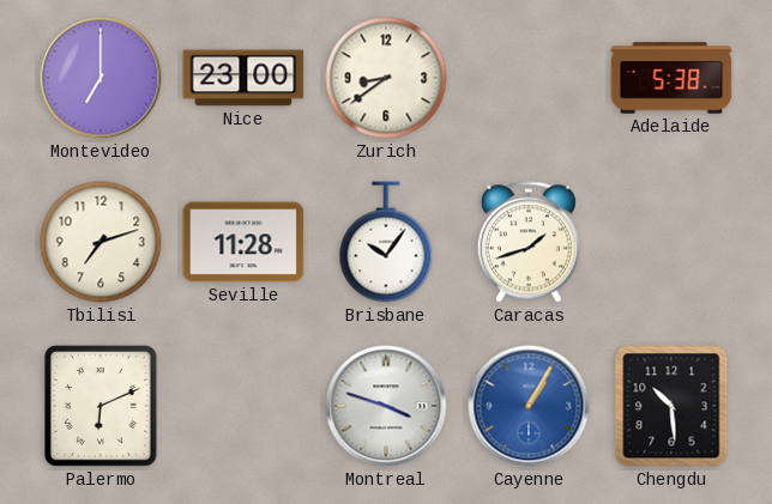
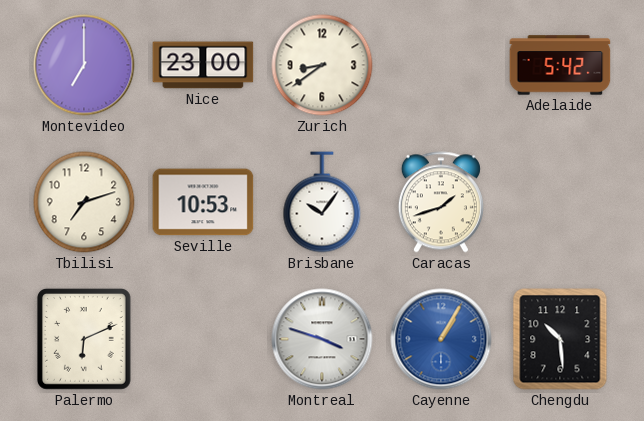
Adelaide: 5:38 -> 5:42
Seville: 11:28 -> 10:53
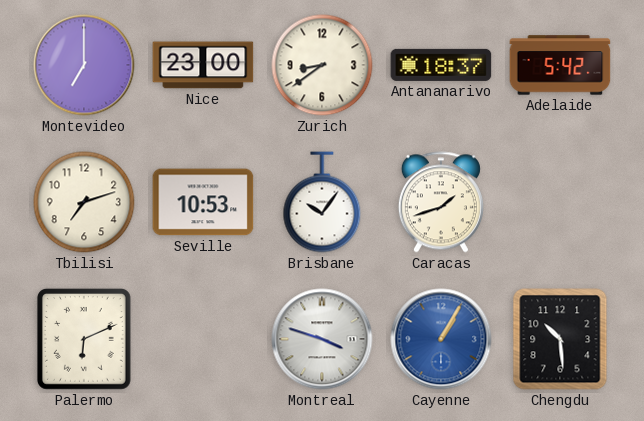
Antananarivo: none -> 18:37
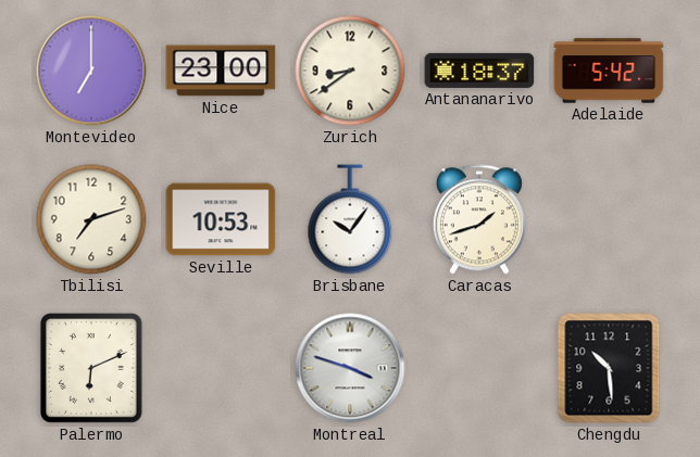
Cayenne: 1:05 -> none
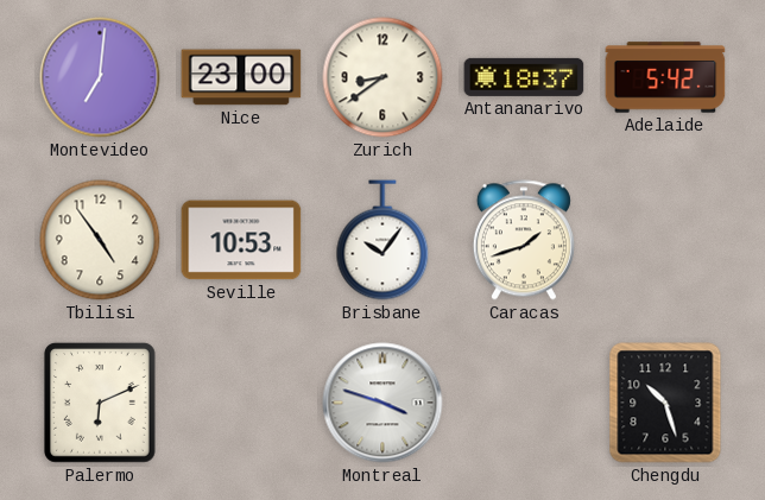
Montevideo: 7:00 -> 7:01
Tbilisi: 7:12 -> 4:54
Chengdu: 10:29 -> 10:27
